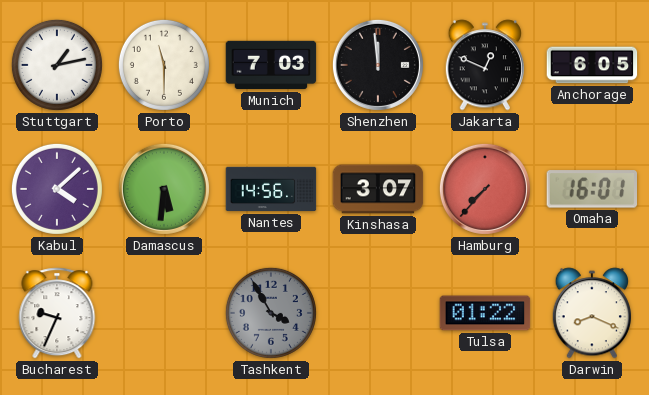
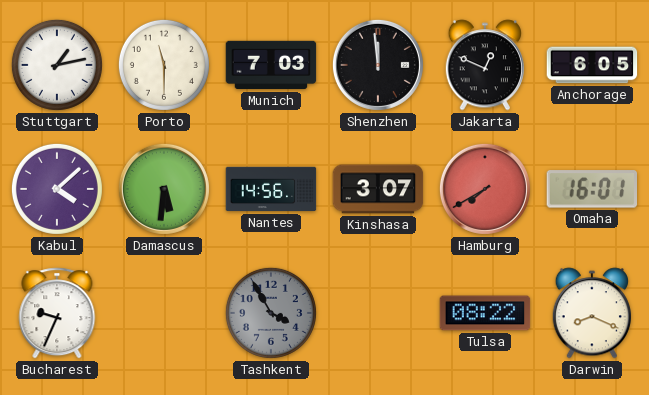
Hamburg: 7:37 -> 7:40
Tulsa: 01:22 -> 08:22
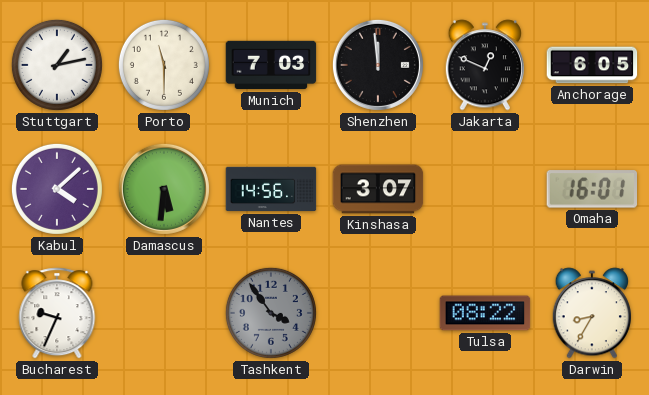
Hamburg: 7:40 -> none
Tashkent: 3:55 -> 3:54
Darwin: 8:19 -> 8:35
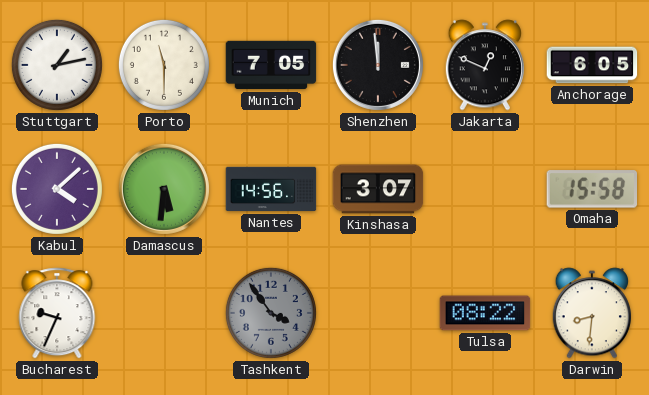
Munich: 7:03 -> 7:05
Omaha: 16:01 -> 15:58
Darwin: 8:35 -> 8:31
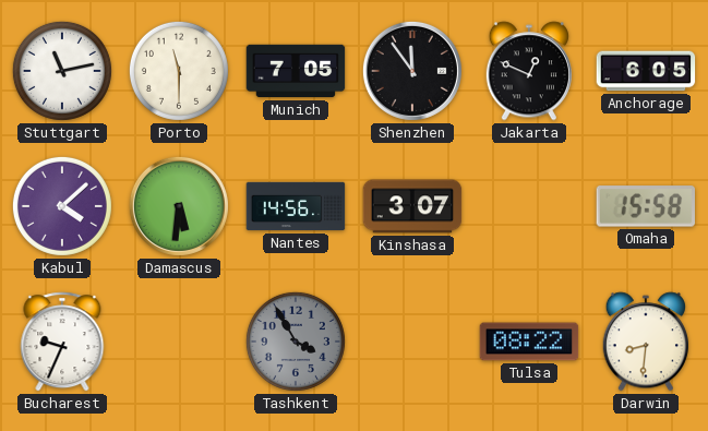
Stuttgart: 1:13 -> 11:13
Shenzhen: 11:59 -> 11:54
Tashkent: 3:54 -> 3:55
